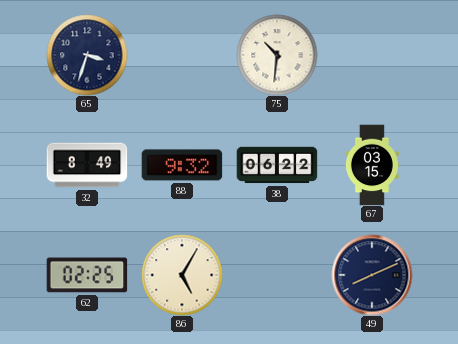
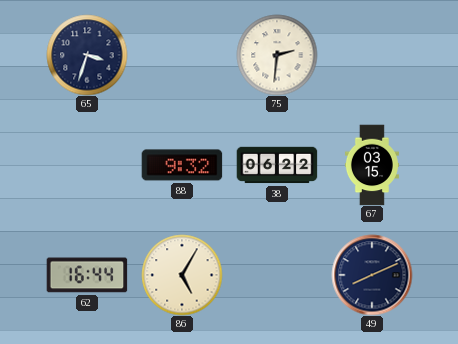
75: 10:31 -> 2:31
32: 8:49 -> none
62: 02:25 -> 16:44
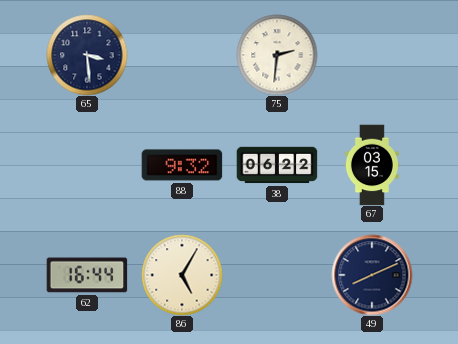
65: 3:33 -> 3:29
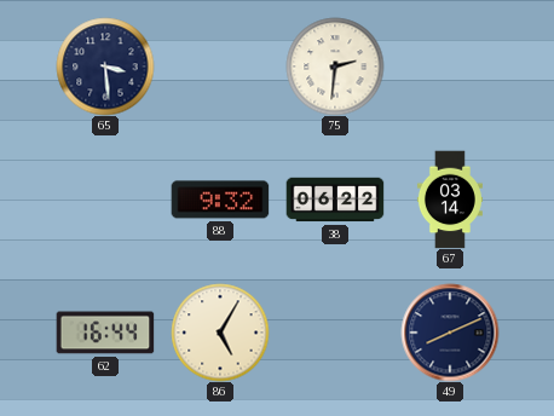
67: 03:15 -> 03:14
